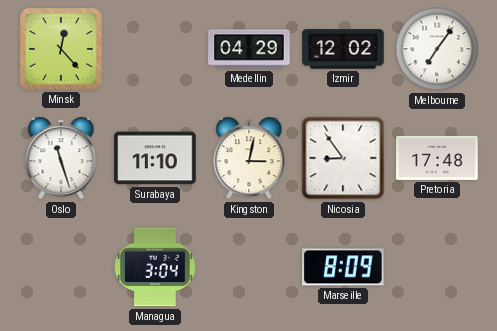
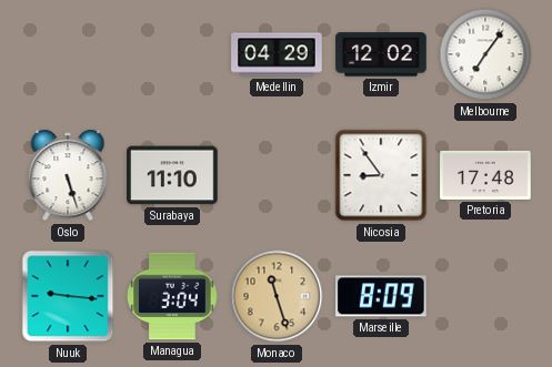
Minsk: 12:23 -> none
Oslo: 11:27 -> 5:27
Kingston: 3:02 -> none
Nuuk: none -> 9:16
Monaco: none -> 11:27
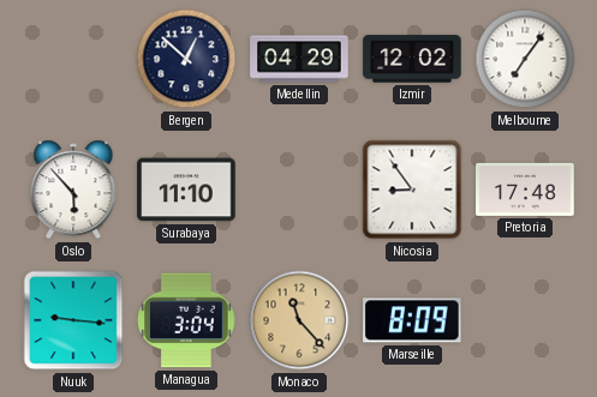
Bergen: none -> 12:52
Oslo: 5:27 -> 5:53
Monaco: 11:27 -> 11:23
